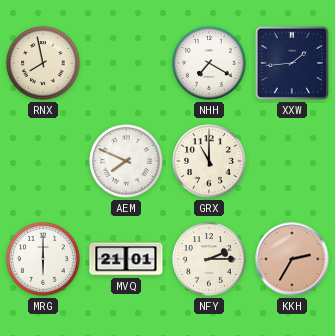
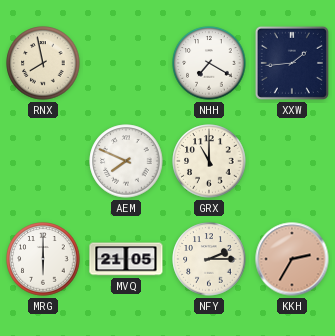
MVQ: 21:01 -> 21:05
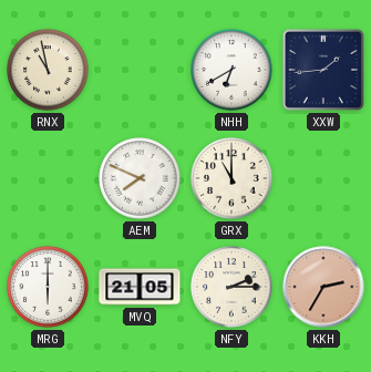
RNX: 7:58 -> 10:58
NHH: 7:20 -> 6:40
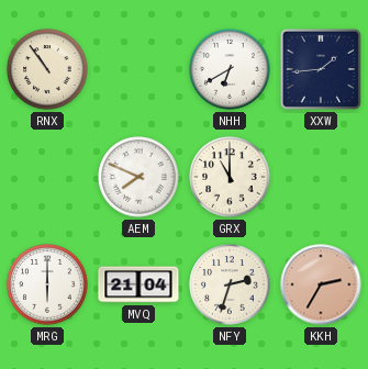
RNX: 10:58 -> 10:54
MVQ: 21:05 -> 21:04
NFY: 2:15 -> 2:33
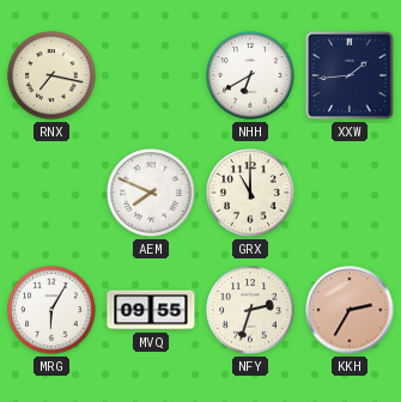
RNX: 10:54 -> 7:17
MRG: 6:00 -> 6:05
MVQ: 21:04 -> 09:55
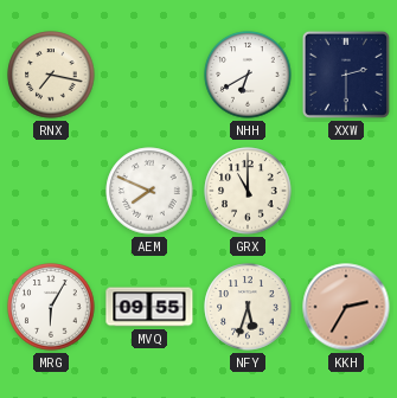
XXW: 1:44 -> 2:30
NFY: 2:33 -> 5:33
